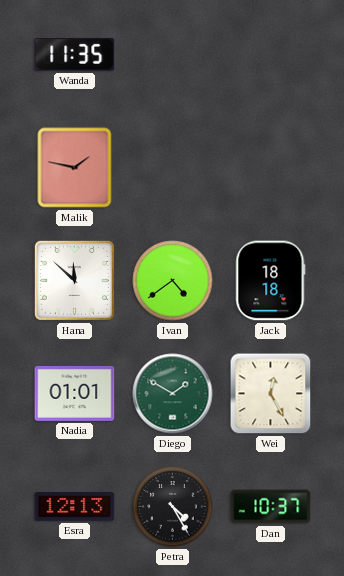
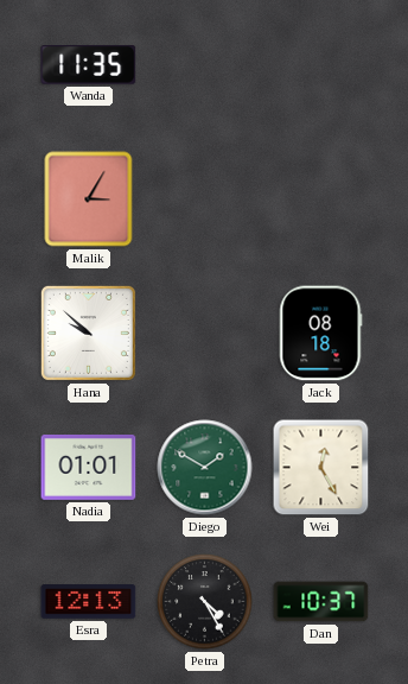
Malik: 1:47 -> 3:05
Hana: 11:52 -> 9:52
Ivan: 4:39 -> none
Jack: 18:18 -> 08:18
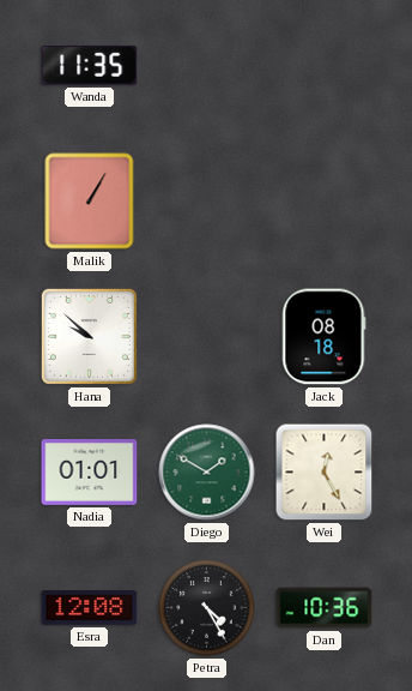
Malik: 3:05 -> 1:05
Esra: 12:13 -> 12:08
Dan: 10:37 -> 10:36
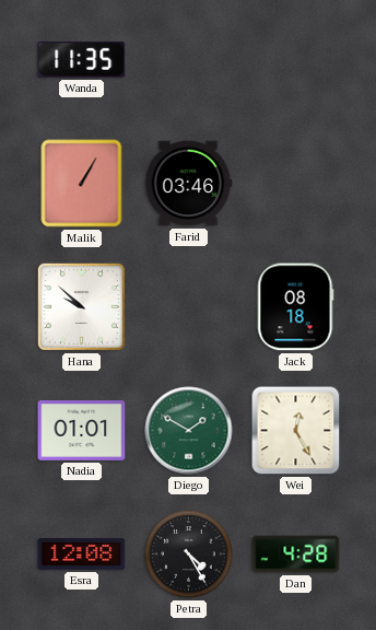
Farid: none -> 03:46
Dan: 10:36 -> 4:28
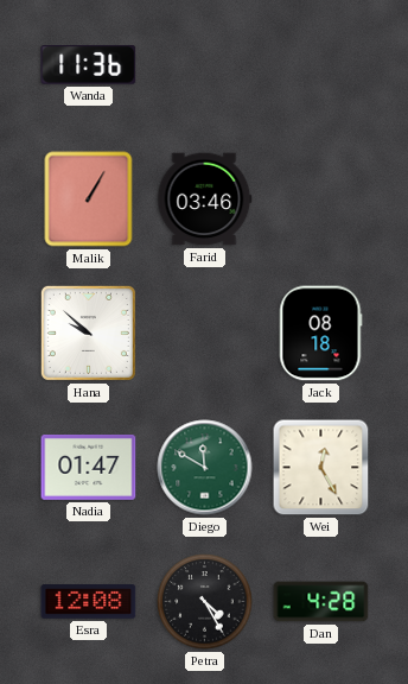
Wanda: 11:35 -> 11:36
Nadia: 01:01 -> 01:47
Diego: 1:50 -> 11:50
